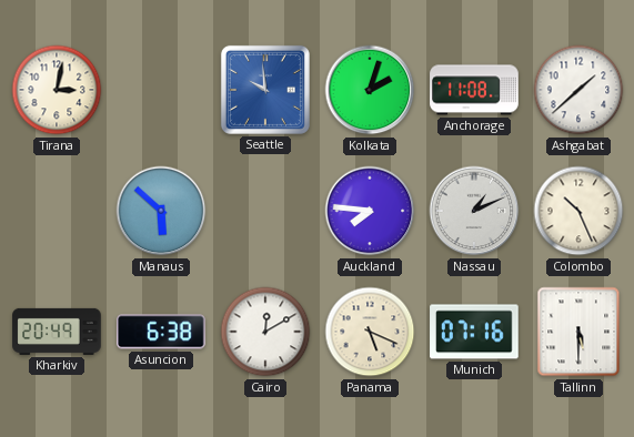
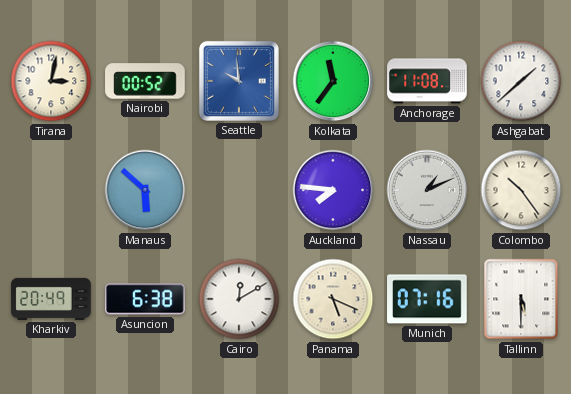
Nairobi: none -> 00:52
Kolkata: 2:03 -> 11:36
Colombo: 10:26 -> 10:24
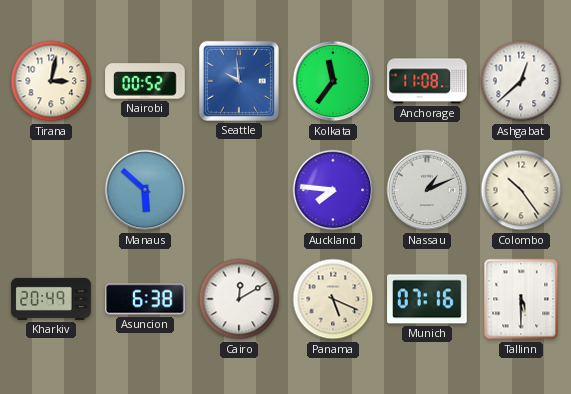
Ashgabat: 1:38 -> 12:38
